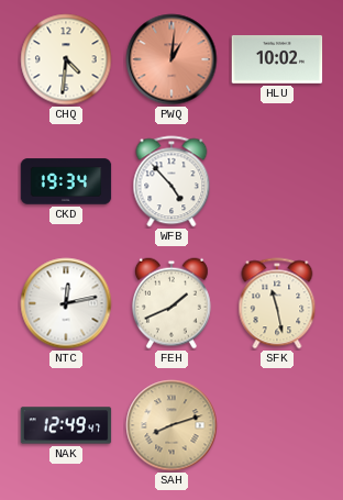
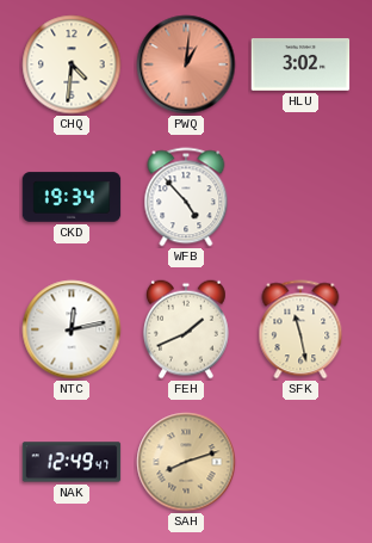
HLU: 10:02 -> 3:02
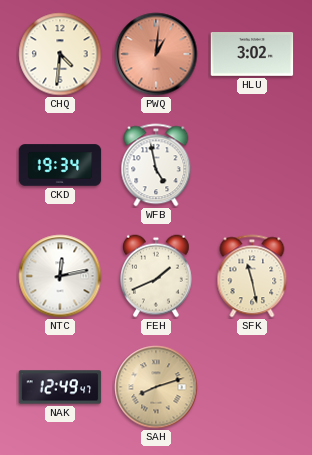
WFB: 4:53 -> 4:58
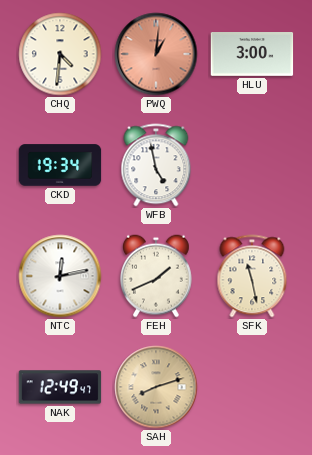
HLU: 3:02 -> 3:00
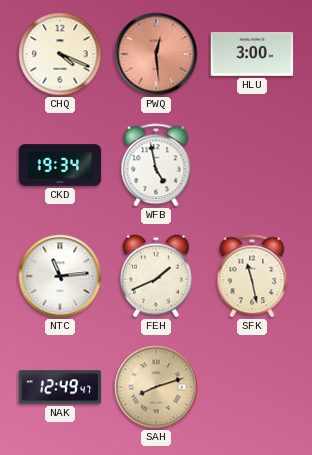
CHQ: 4:31 -> 4:19
PWQ: 1:01 -> 12:29
NTC: 12:13 -> 11:14
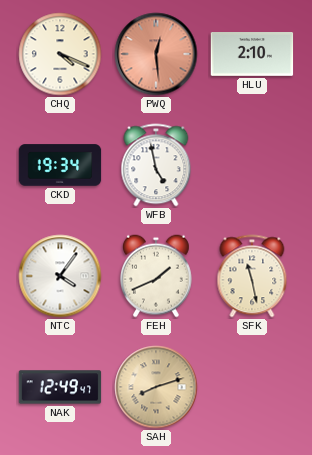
HLU: 3:00 -> 2:10
NTC: 11:14 -> 4:06
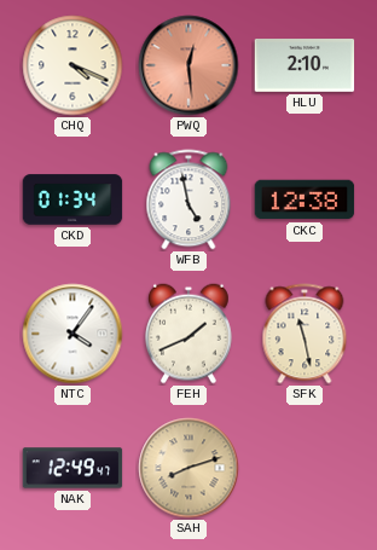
CKD: 19:34 -> 01:34
CKC: none -> 12:38
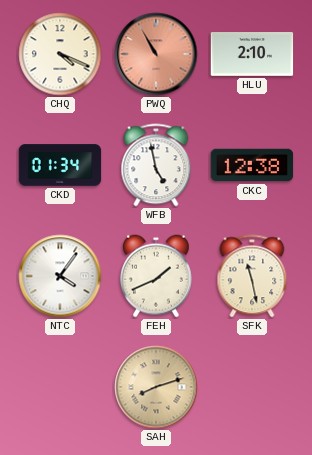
PWQ: 12:29 -> 10:55
NAK: 12:49 -> none
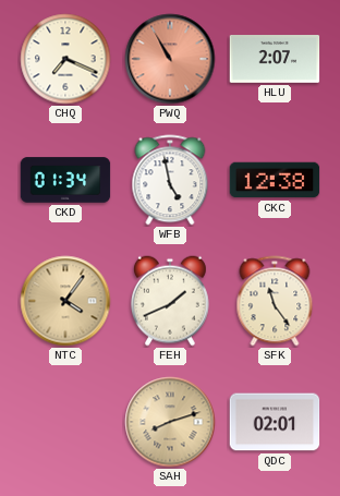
CHQ: 4:19 -> 7:19
HLU: 2:10 -> 2:07
NTC dial: white -> champagne
SFK: 11:28 -> 11:24
QDC: none -> 02:01
